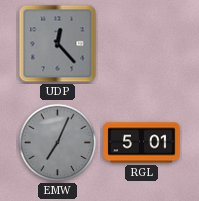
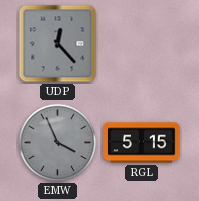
EMW: 7:04 -> 3:56
RGL: 5:01 -> 5:15
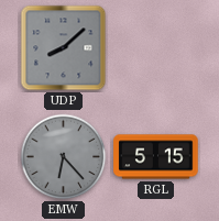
UDP: 12:23 -> 8:08
EMW: 3:56 -> 6:23
